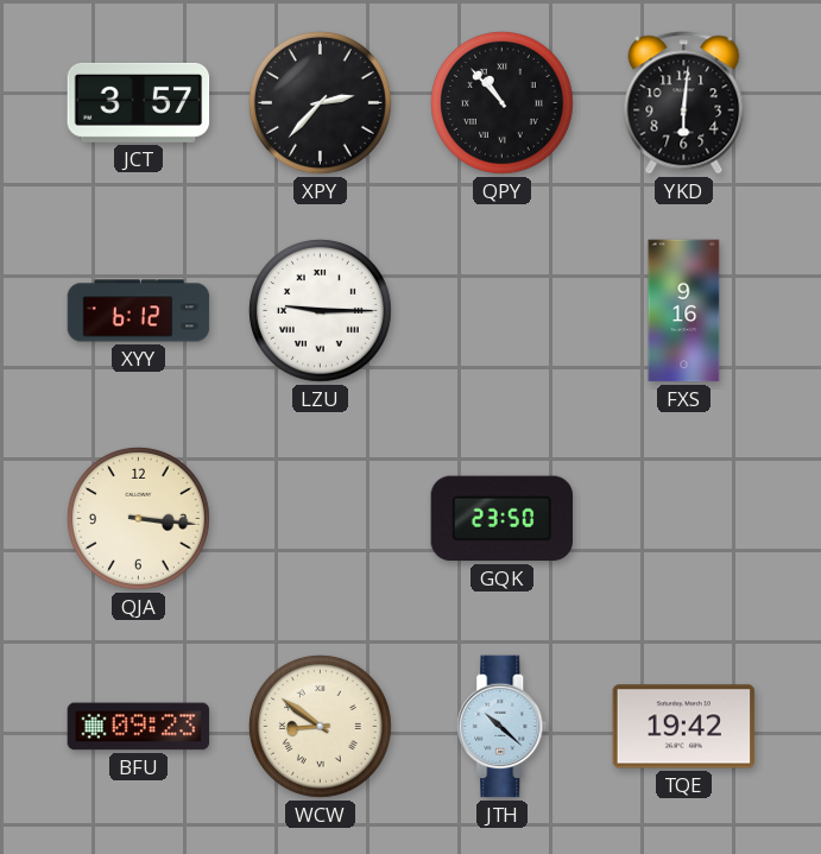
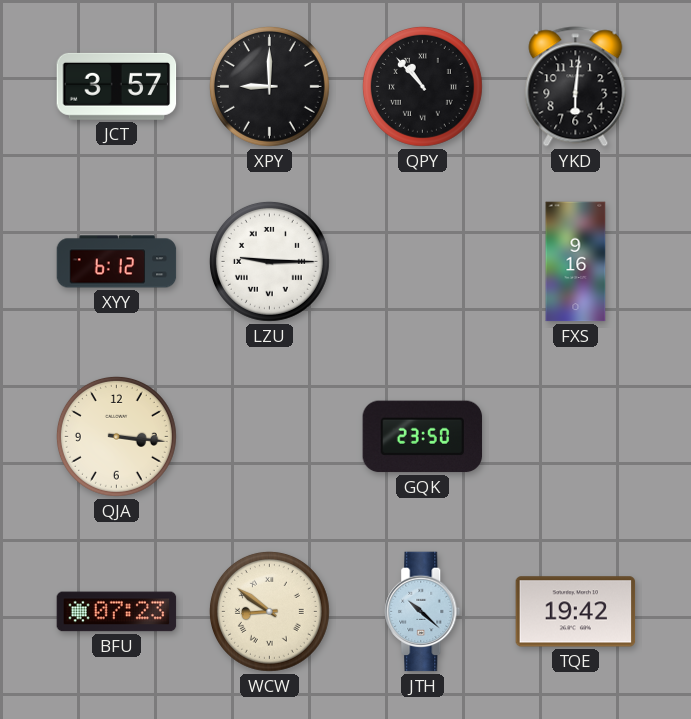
XPY: 2:37 -> 9:00
BFU: 09:23 -> 07:23
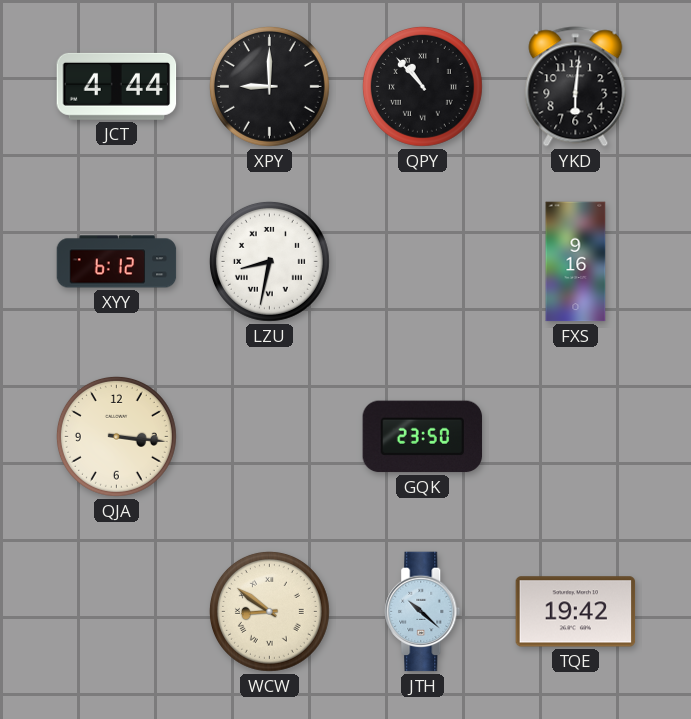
JCT: 3:57 -> 4:44
LZU: 9:15 -> 8:32
BFU: 07:23 -> none
